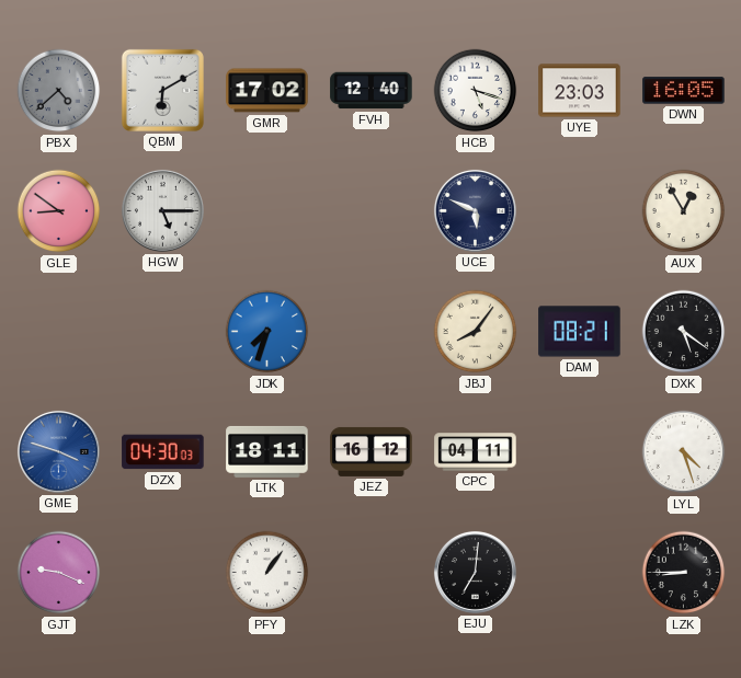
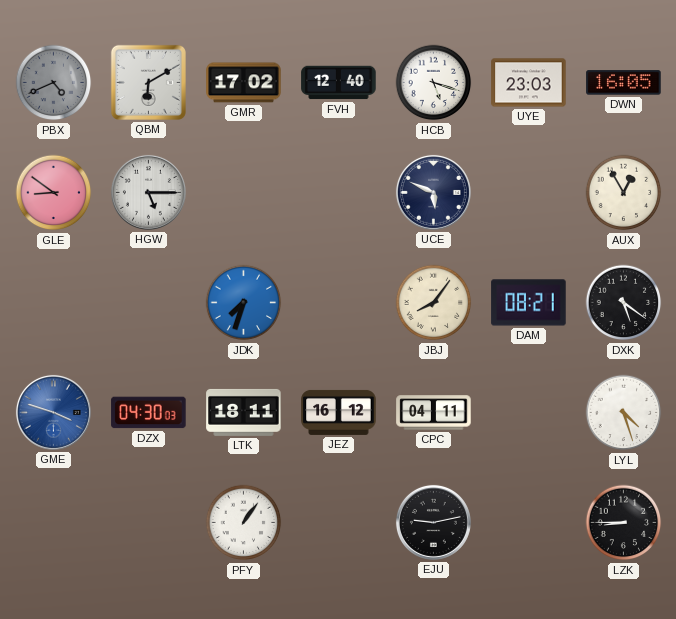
PBX: 4:38 -> 4:41
GJT: 9:19 -> none
EJU: 7:01 -> 9:13
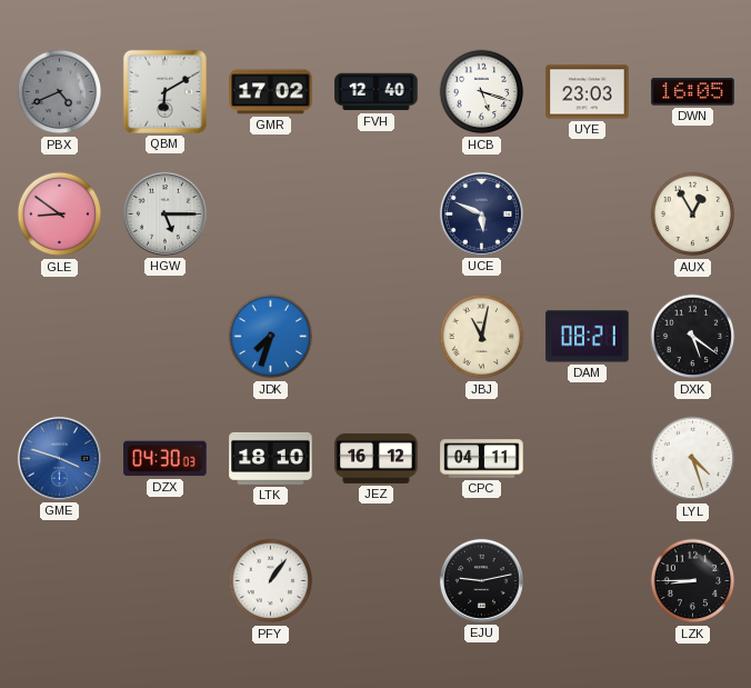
JBJ: 8:06 -> 11:02
LTK: 18:11 -> 18:10
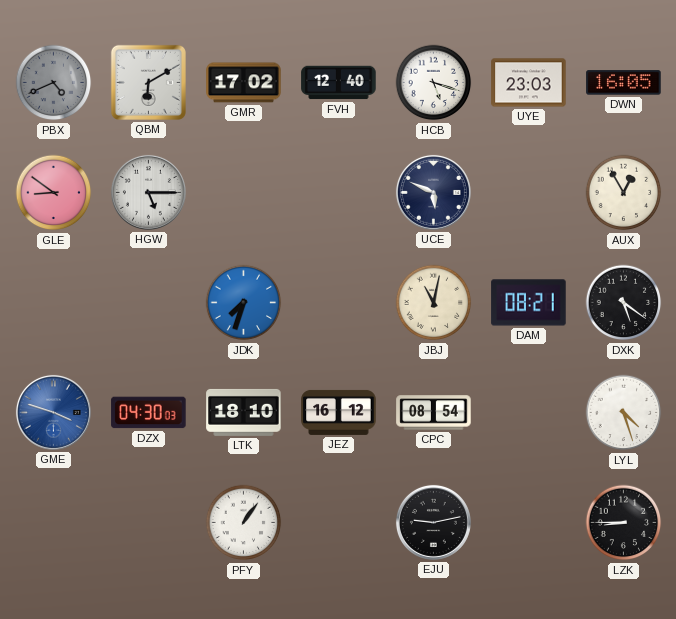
CPC: 04:11 -> 08:54
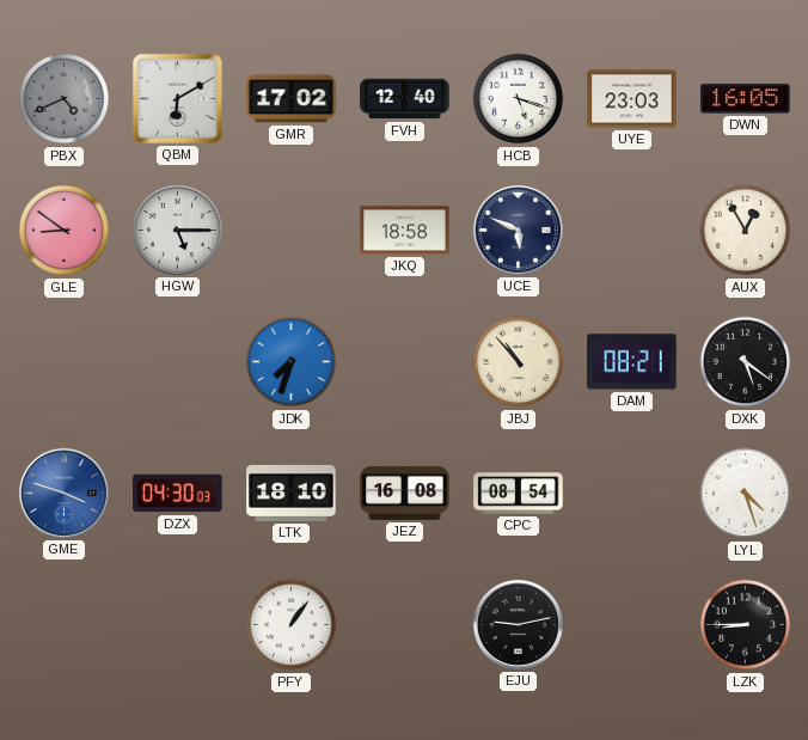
JKQ: none -> 18:58
JBJ: 11:02 -> 10:53
JEZ: 16:12 -> 16:08
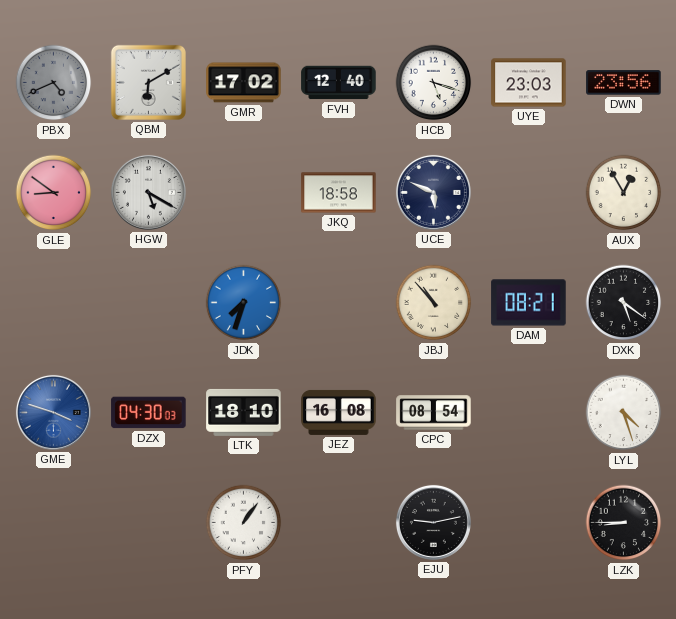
DWN: 16:05 -> 23:56
HGW: 5:15 -> 5:20
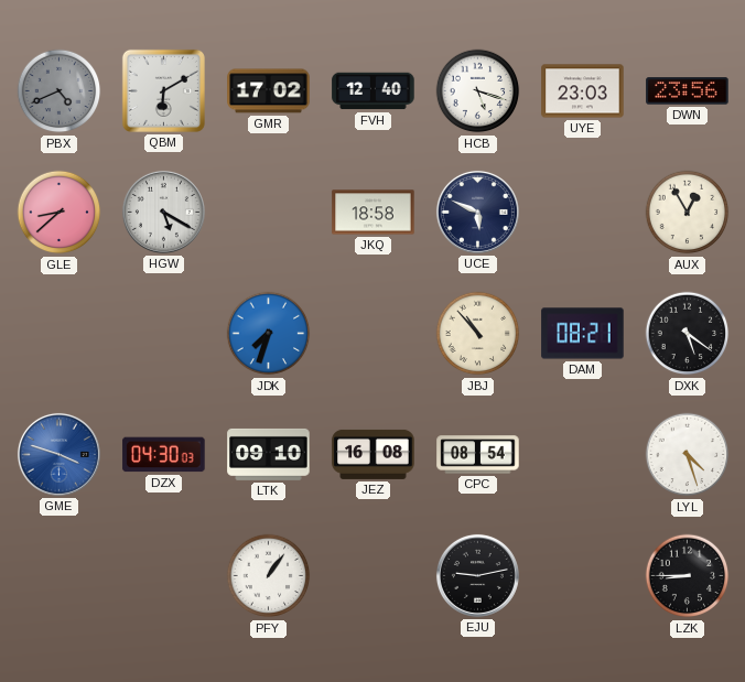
GLE: 8:51 -> 8:38
LTK: 18:10 -> 09:10
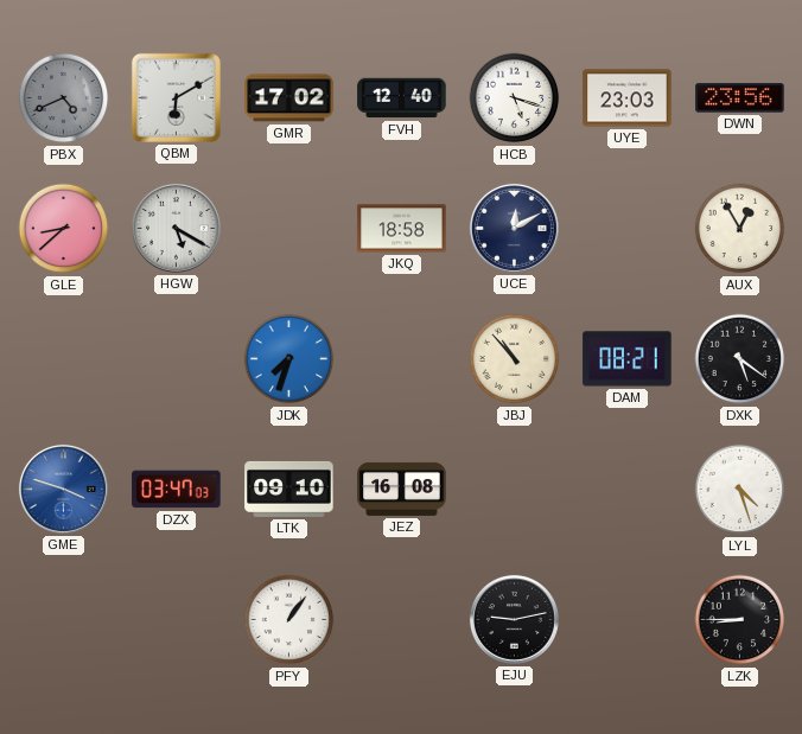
UCE: 5:49 -> 12:10
DZX: 04:30 -> 03:47
CPC: 08:54 -> none
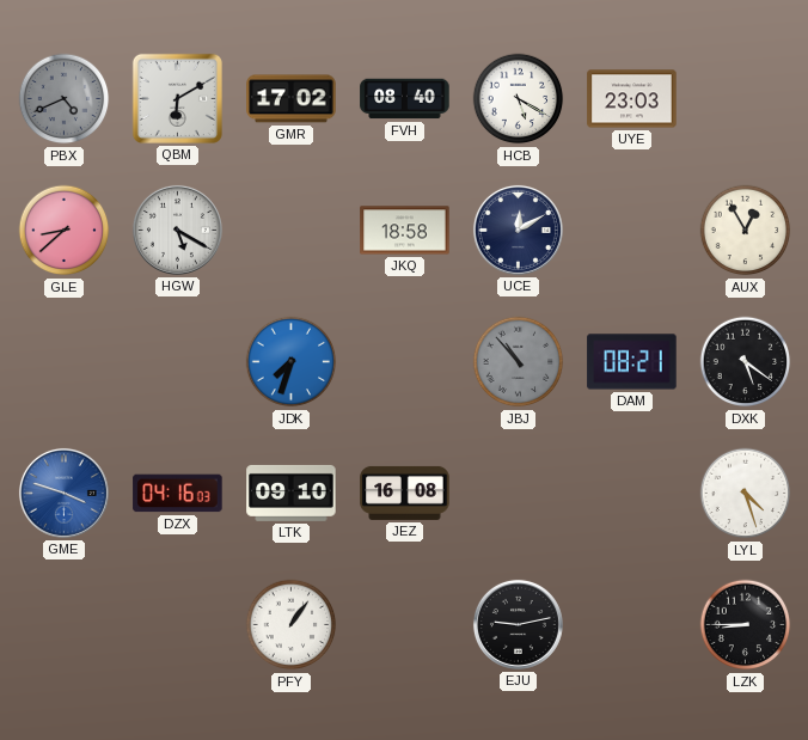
FVH: 12:40 -> 08:40
HCB: 5:18 -> 5:20
DWN: 23:56 -> none
JBJ dial: cream -> grey
DZX: 03:47 -> 04:16
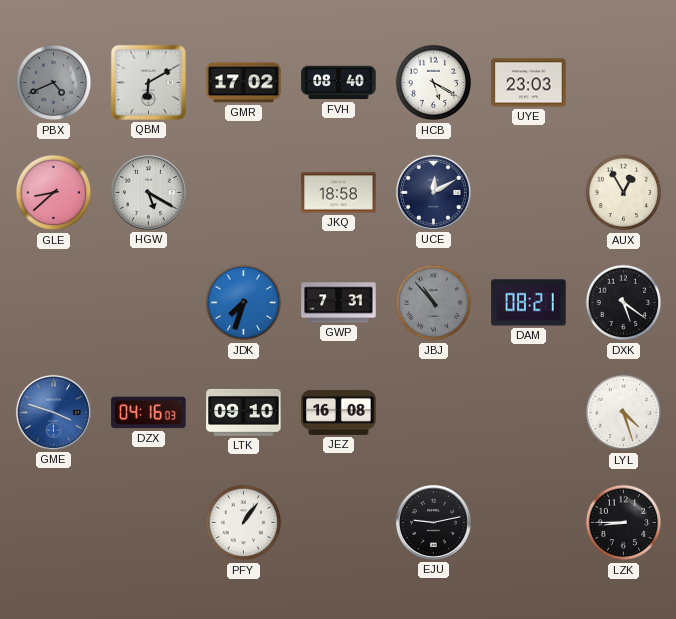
GWP: none -> 7:31
